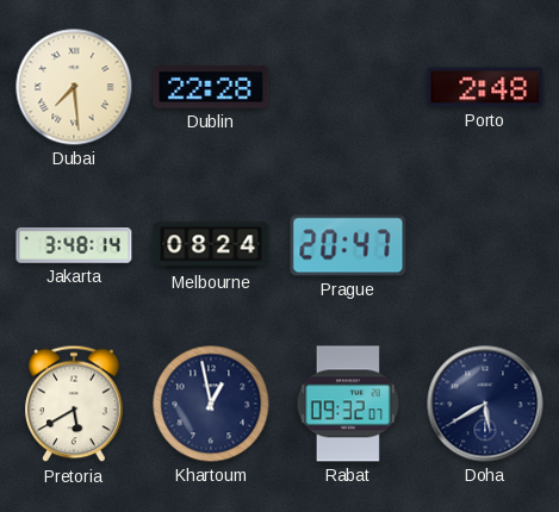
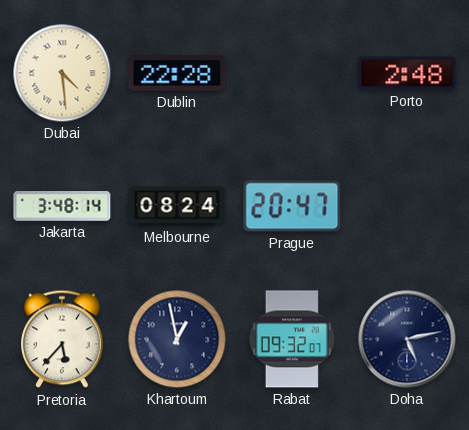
Dubai: 7:29 -> 4:29
Pretoria: 5:40 -> 5:37
Doha: 5:40 -> 5:13
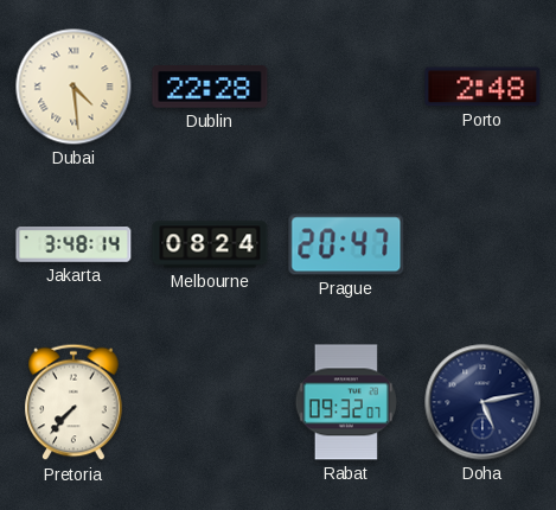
Pretoria: 5:37 -> 7:37
Khartoum: 12:58 -> none
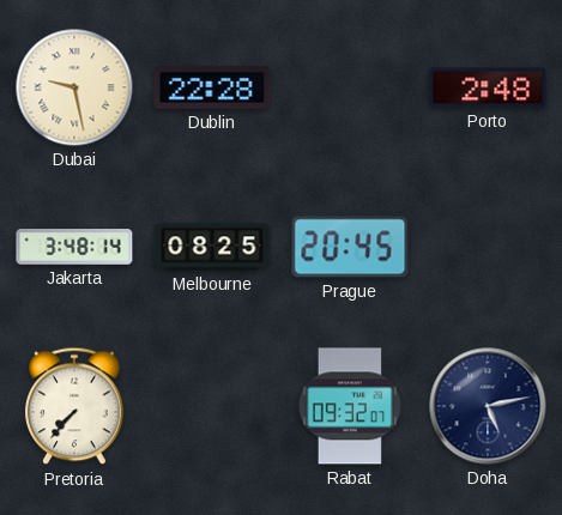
Dubai: 4:29 -> 9:28
Melbourne: 08:24 -> 08:25
Prague: 20:47 -> 20:45
